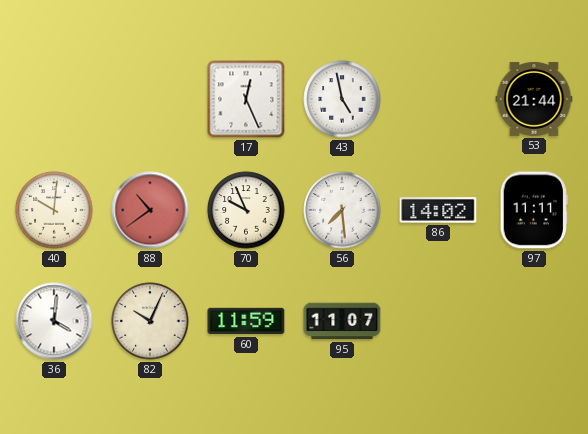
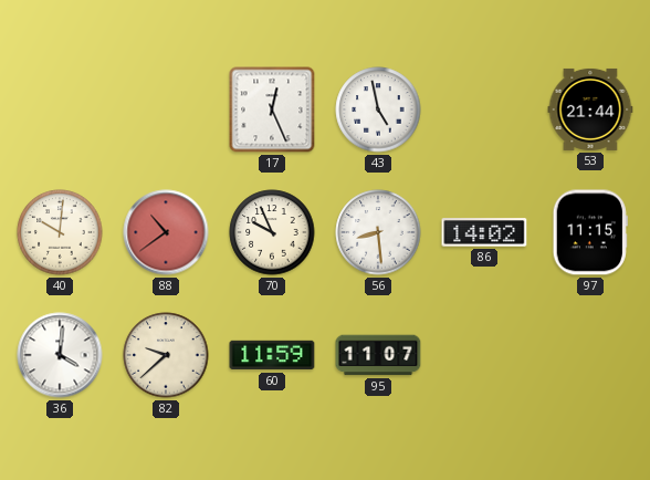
56: 7:29 -> 8:29
97: 11:11 -> 11:15
82: 10:04 -> 9:38
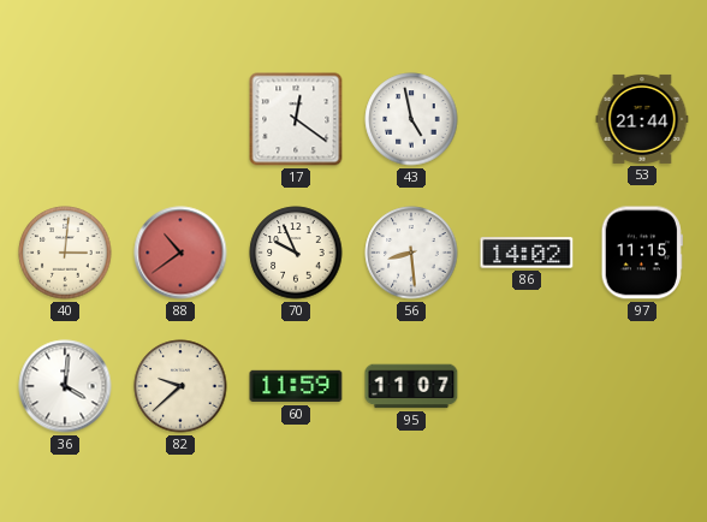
17: 12:26 -> 12:21
40: 10:01 -> 3:01
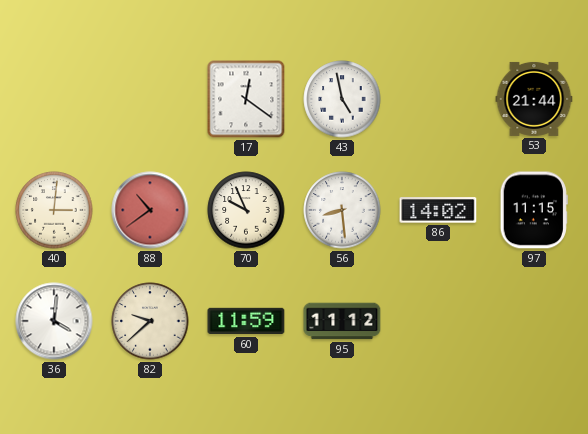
95: 11:07 -> 11:12
